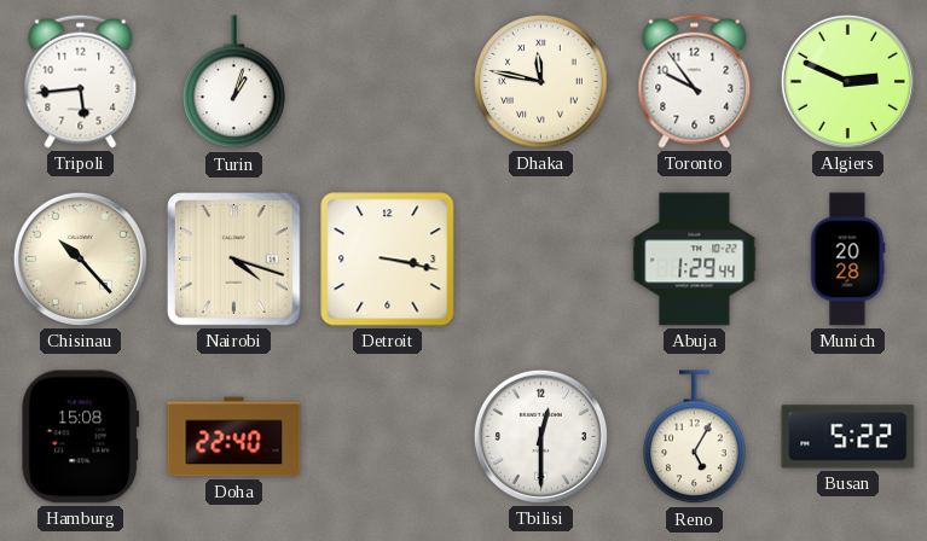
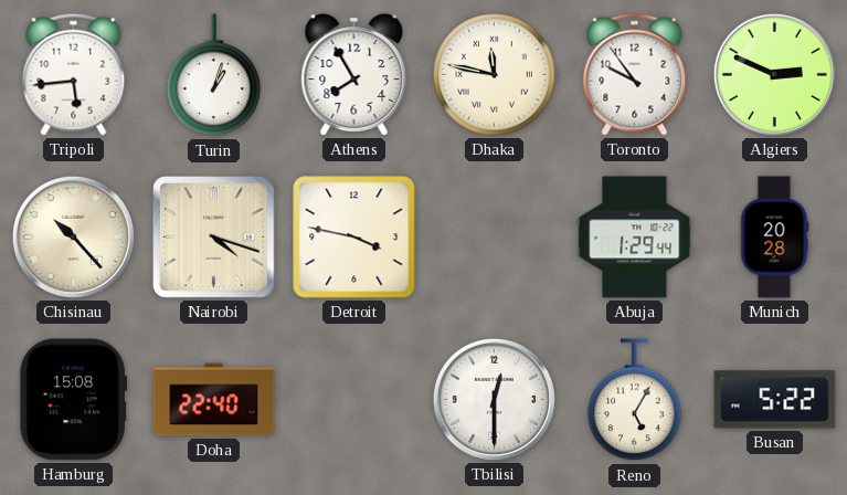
Athens: none -> 7:55
Detroit: 3:17 -> 3:47
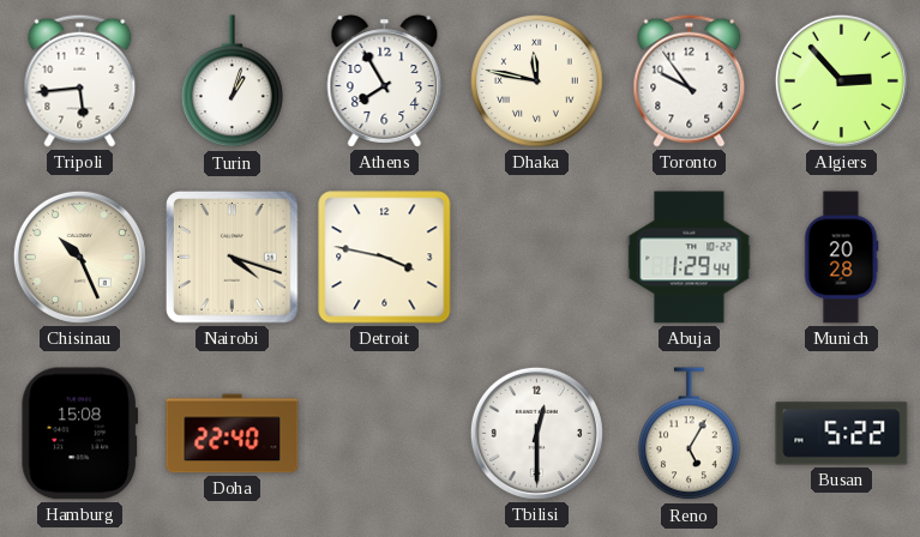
Algiers: 2:49 -> 2:53
Chisinau: 10:23 -> 10:26
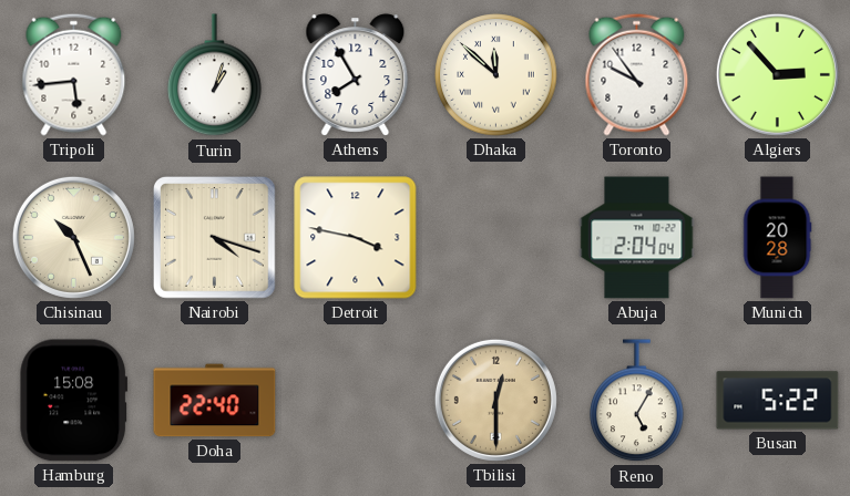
Dhaka: 11:47 -> 11:52
Abuja: 1:29 -> 2:04
Tbilisi dial: white -> champagne
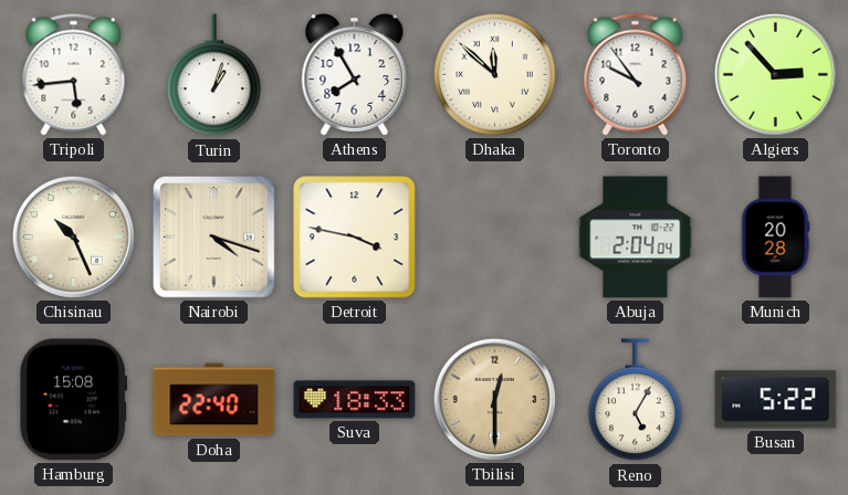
Suva: none -> 18:33
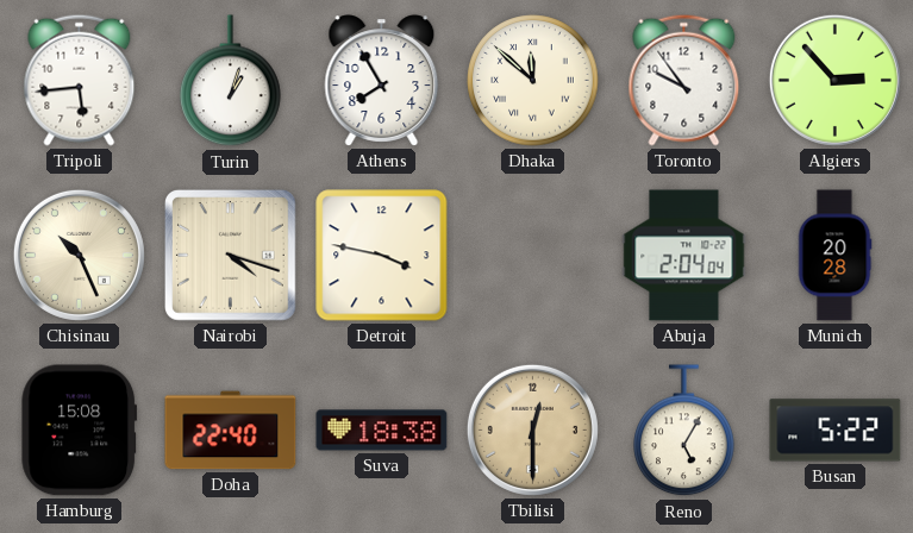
Suva: 18:33 -> 18:38
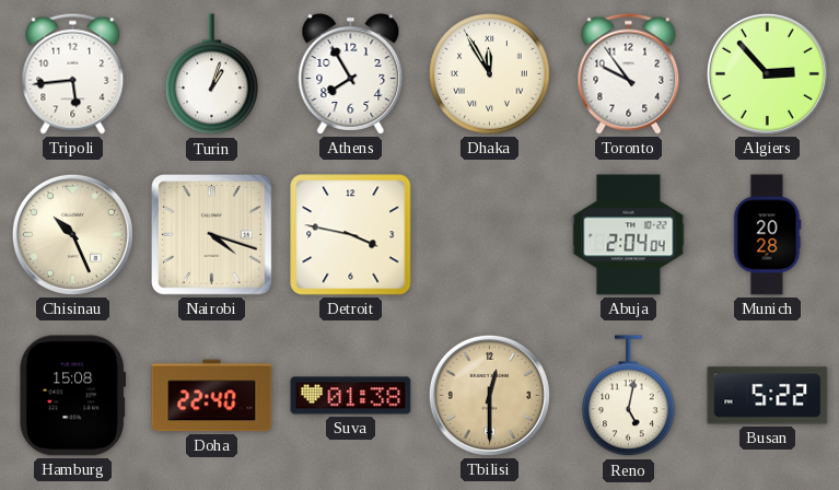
Dhaka: 11:52 -> 11:55
Suva: 18:38 -> 01:38
Reno: 5:05 -> 5:02
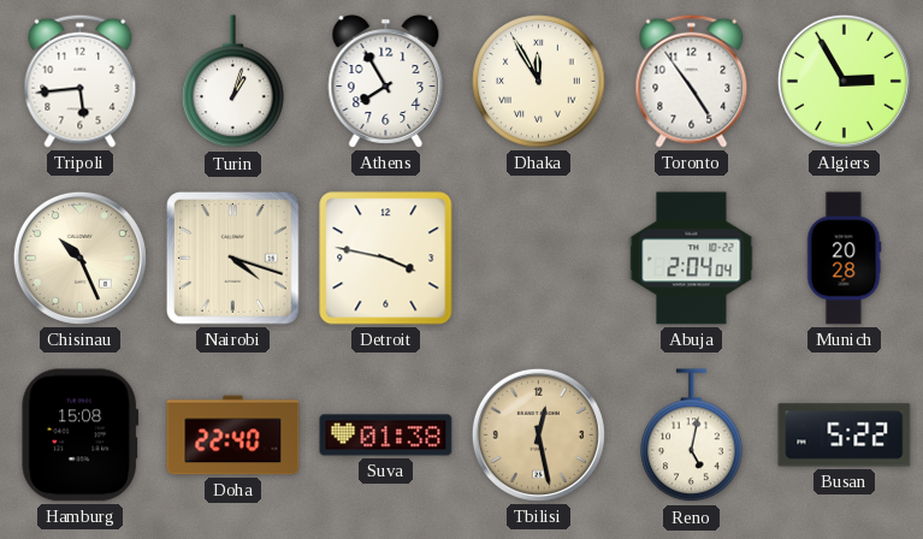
Toronto: 9:54 -> 4:54
Algiers: 2:53 -> 2:55
Tbilisi: 12:30 -> 12:28
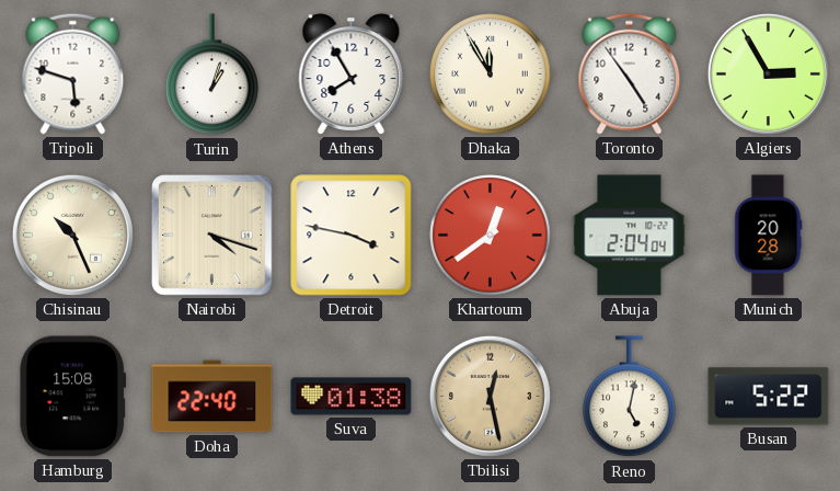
Tripoli: 5:44 -> 5:48
Khartoum: none -> 12:39
